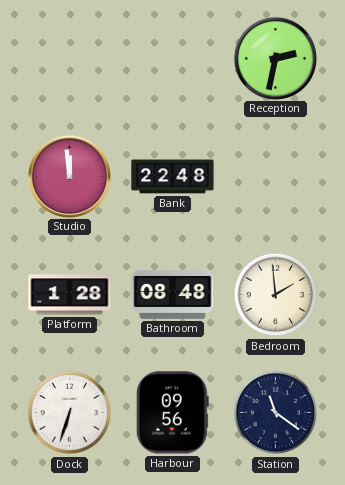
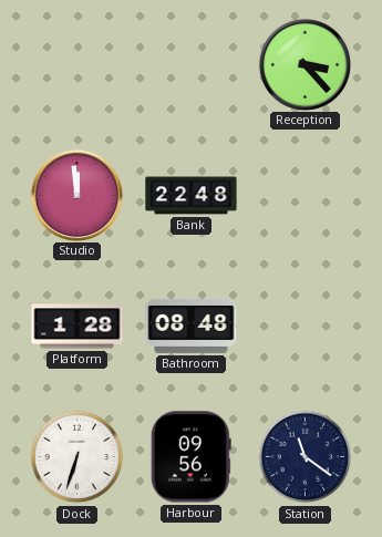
Reception: 2:32 -> 3:23
Bedroom: 1:59 -> none
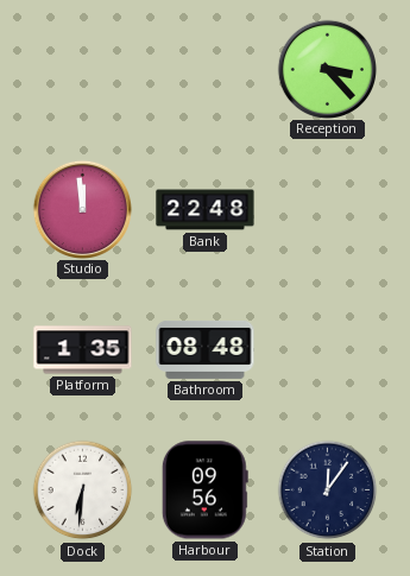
Platform: 1:28 -> 1:35
Dock: 6:33 -> 6:31
Station: 11:21 -> 12:06
